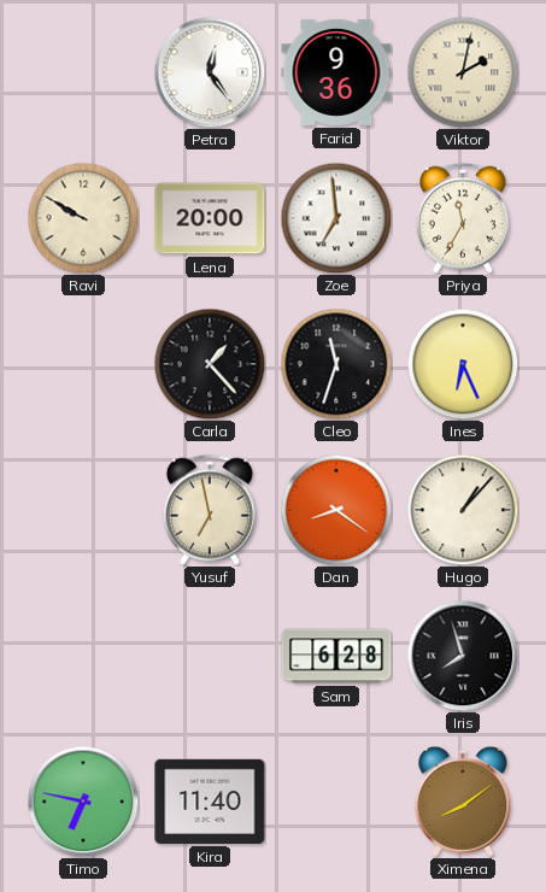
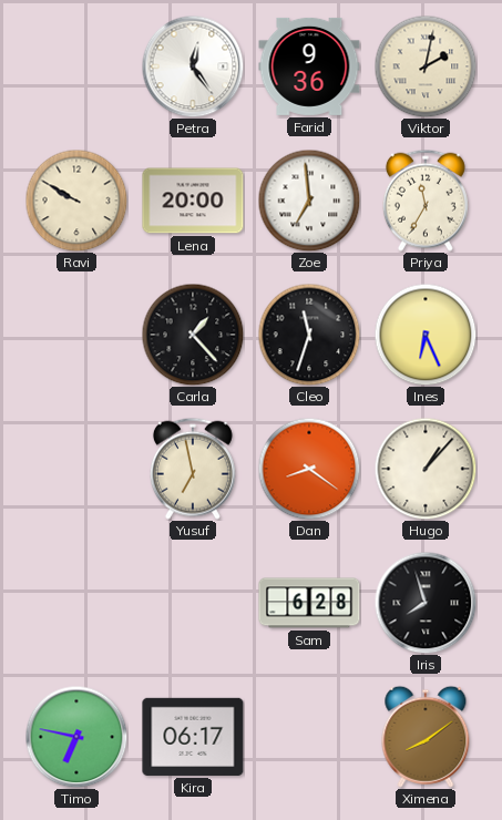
Kira: 11:40 -> 06:17
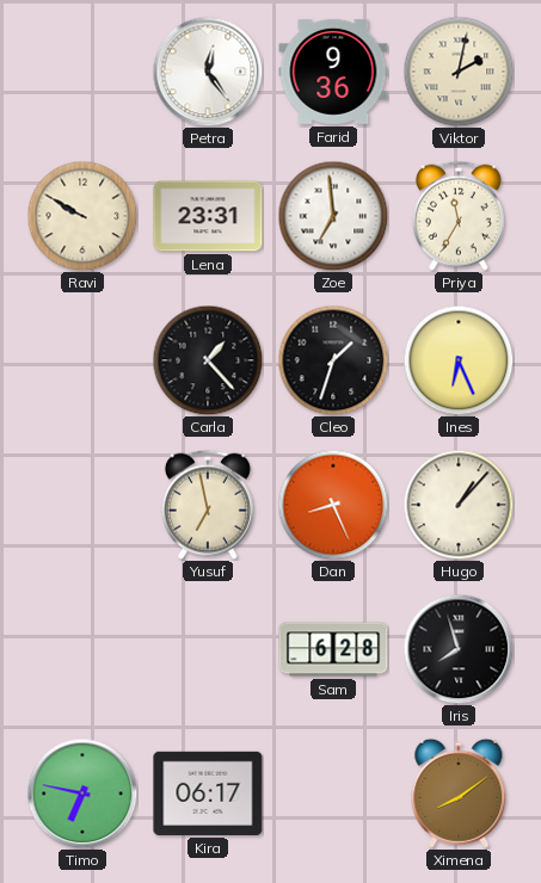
Lena: 20:00 -> 23:31
Cleo: 11:33 -> 1:33
Dan: 8:21 -> 8:26
